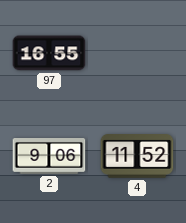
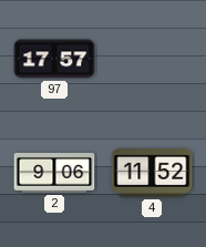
97: 16:55 -> 17:57
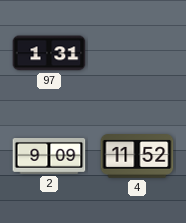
97: 17:57 -> 1:31
2: 9:06 -> 9:09
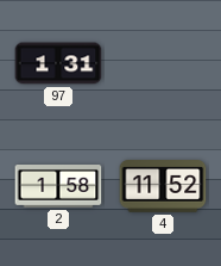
2: 9:09 -> 1:58
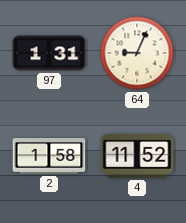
64: none -> 9:04
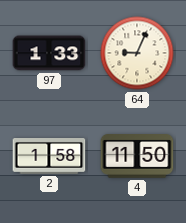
97: 1:31 -> 1:33
4: 11:52 -> 11:50
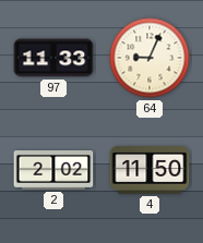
97: 1:33 -> 11:33
2: 1:58 -> 2:02
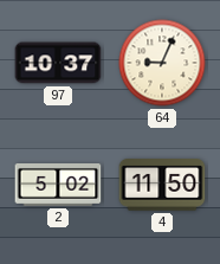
97: 11:33 -> 10:37
2: 2:02 -> 5:02
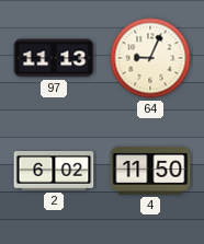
97: 10:37 -> 11:13
2: 5:02 -> 6:02
